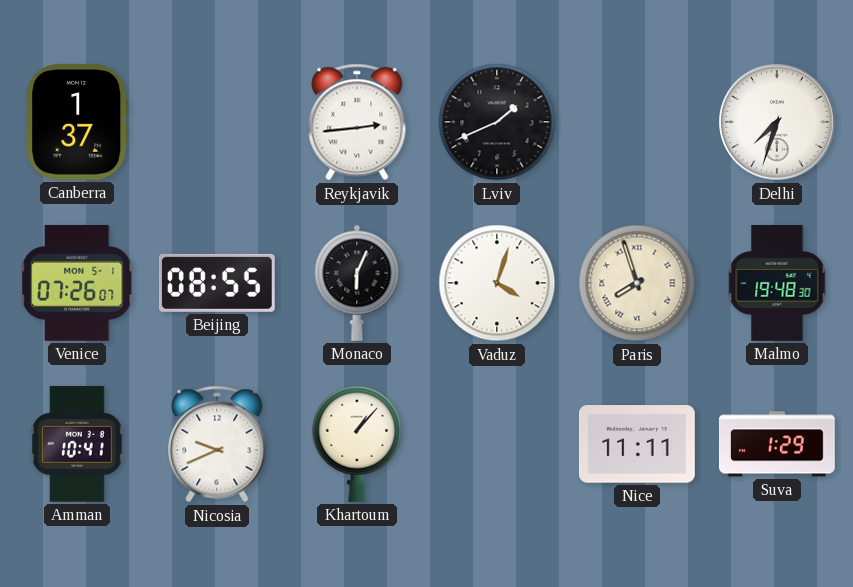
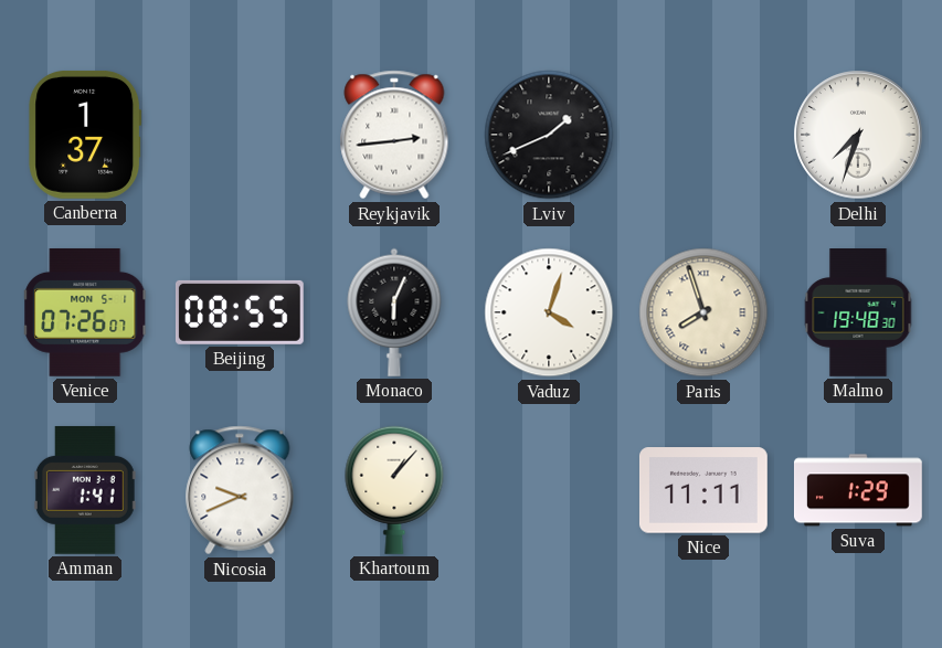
Amman: 10:41 -> 1:41
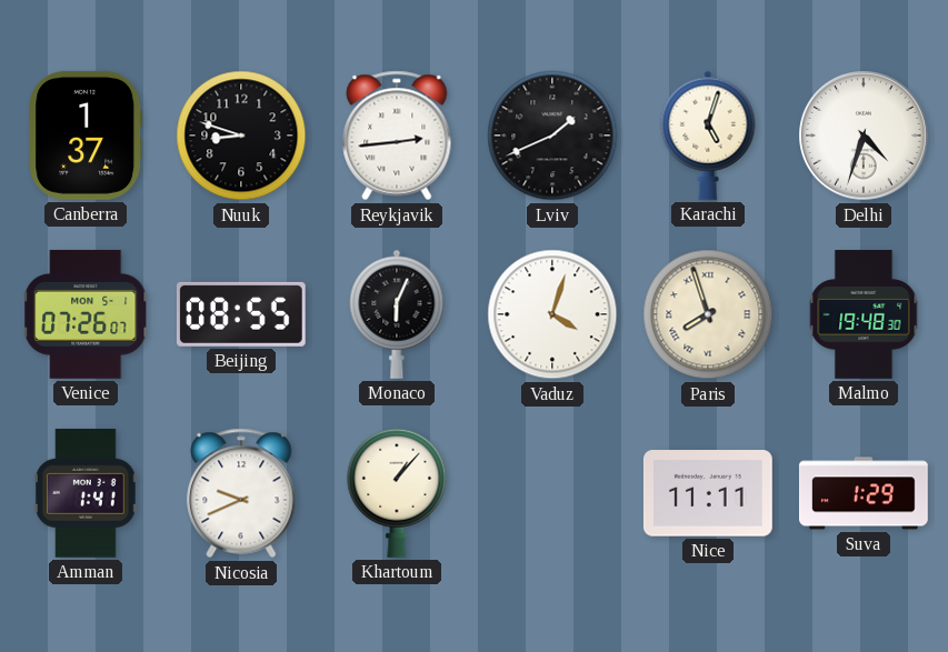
Nuuk: none -> 8:48
Karachi: none -> 5:03
Delhi: 7:33 -> 4:33
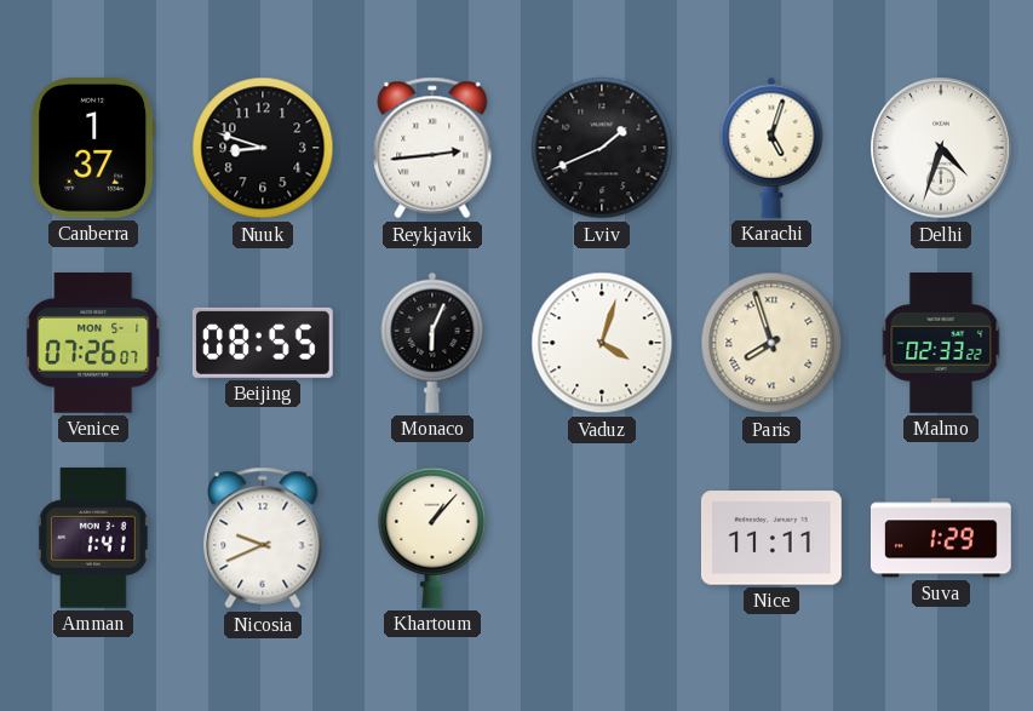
Malmo: 19:48 -> 02:33
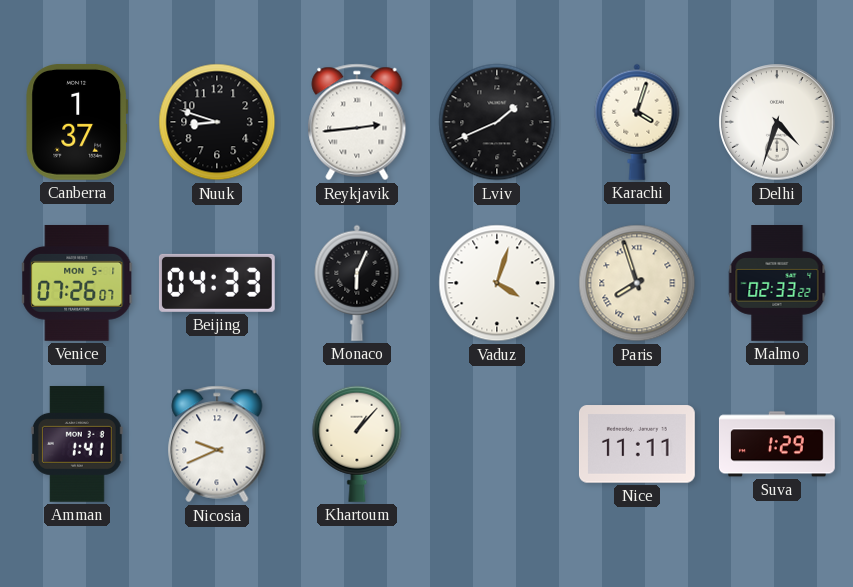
Karachi: 5:03 -> 4:03
Beijing: 08:55 -> 04:33
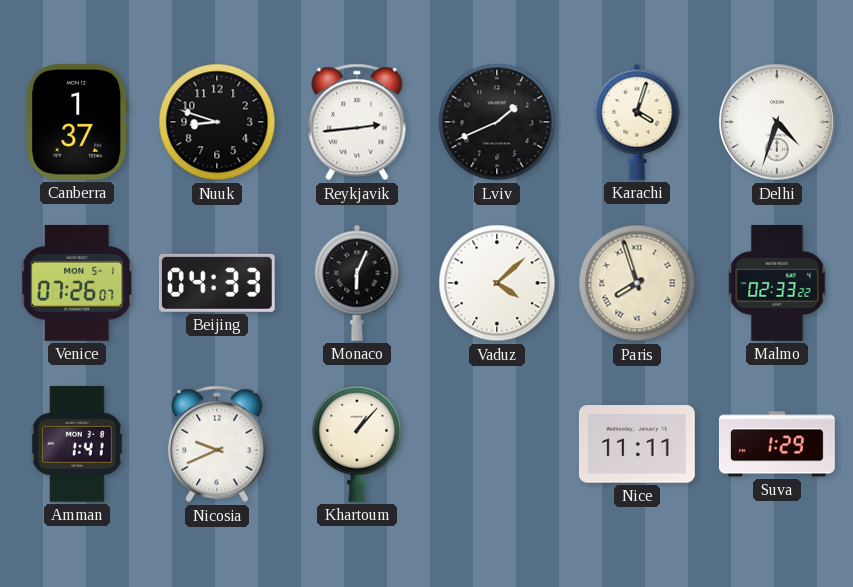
Vaduz: 4:03 -> 4:08
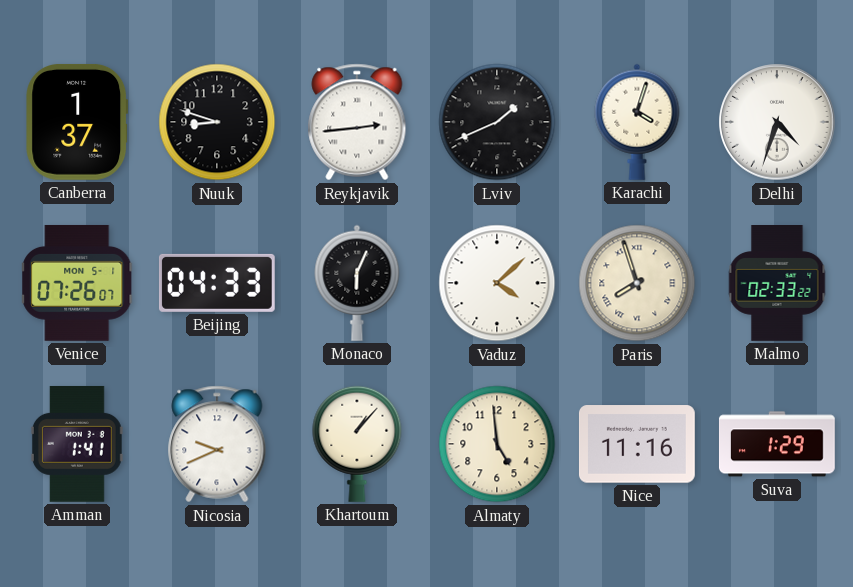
Almaty: none -> 4:59
Nice: 11:11 -> 11:16
